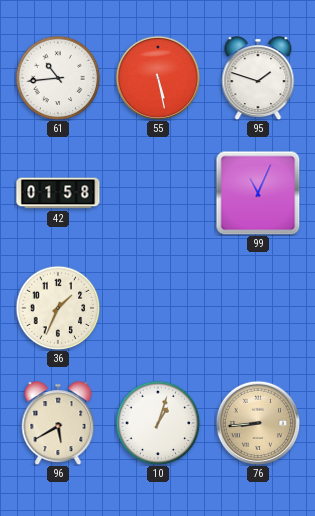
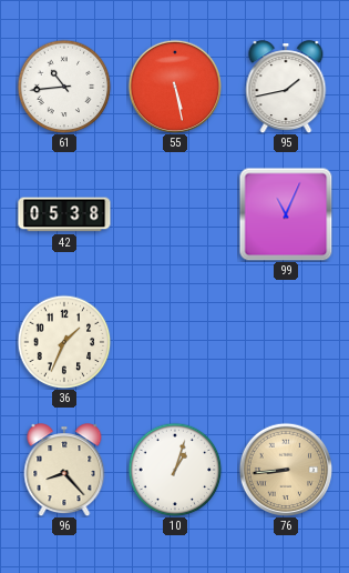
95: 1:48 -> 1:43
42: 01:58 -> 05:38
96: 5:40 -> 8:23
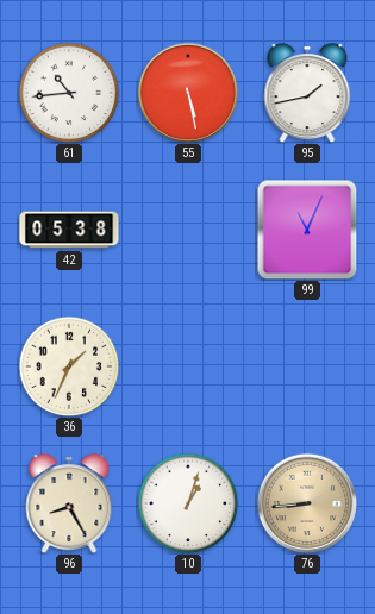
96: 8:23 -> 8:25
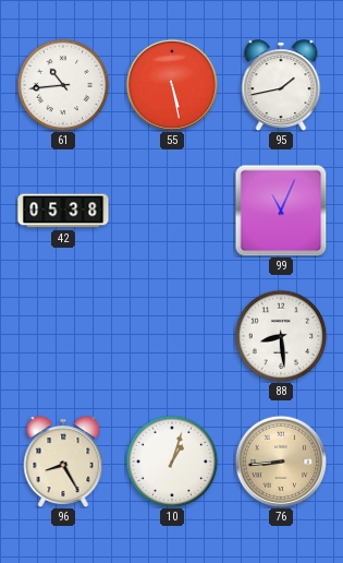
36: 1:34 -> none
88: none -> 8:29
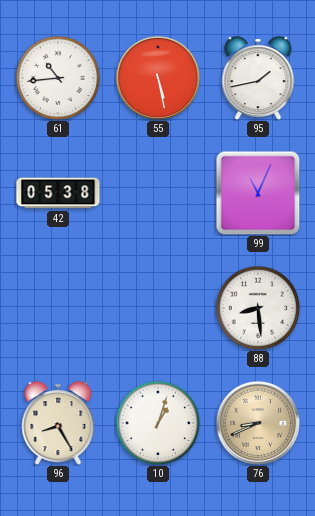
76: 8:44 -> 8:41
